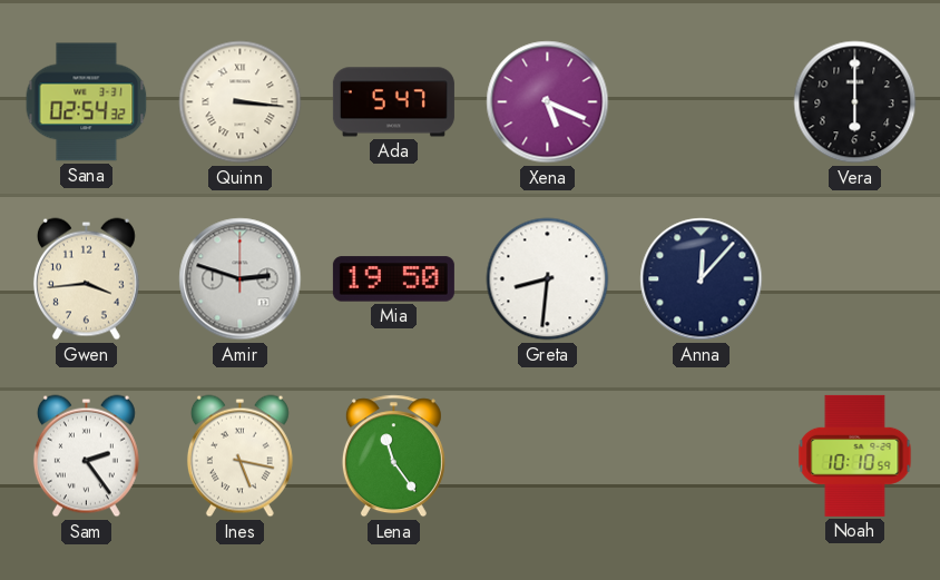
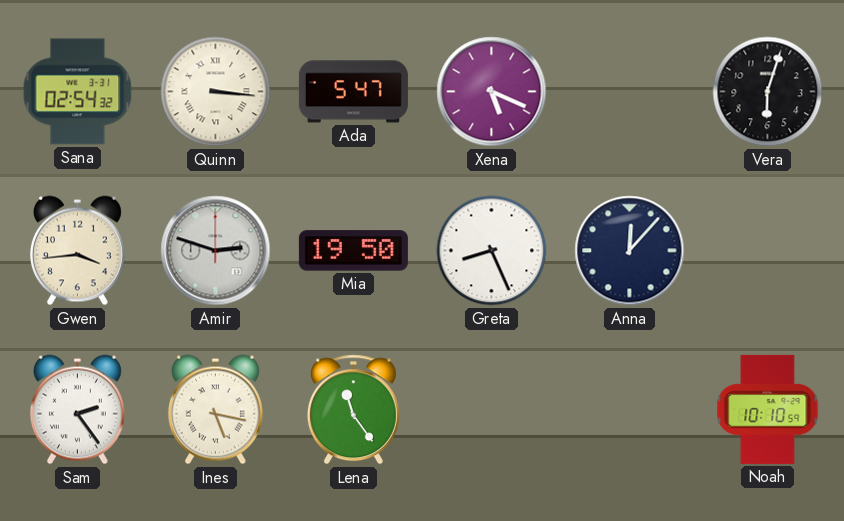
Vera: 6:00 -> 6:03
Greta: 8:31 -> 8:26
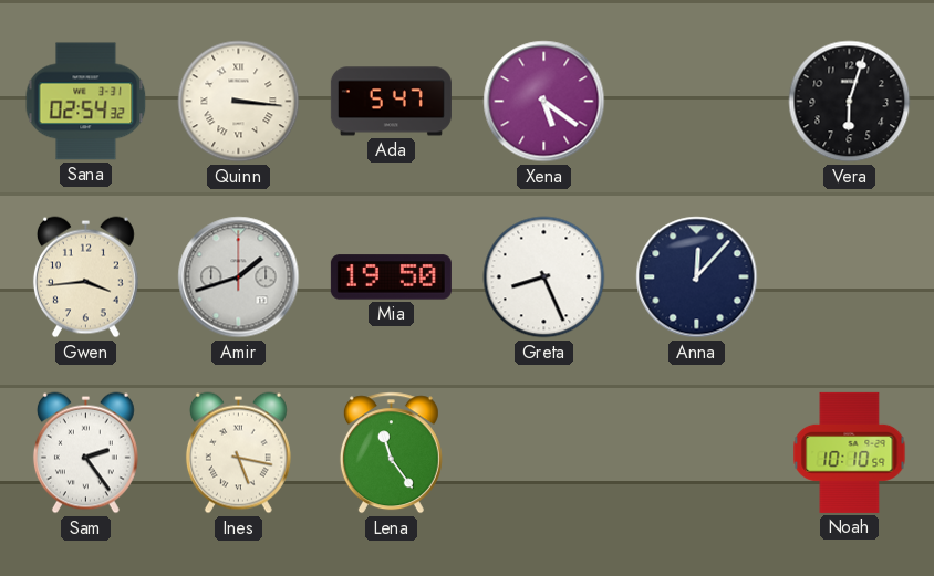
Xena: 5:19 -> 5:21
Amir: 2:48 -> 1:42
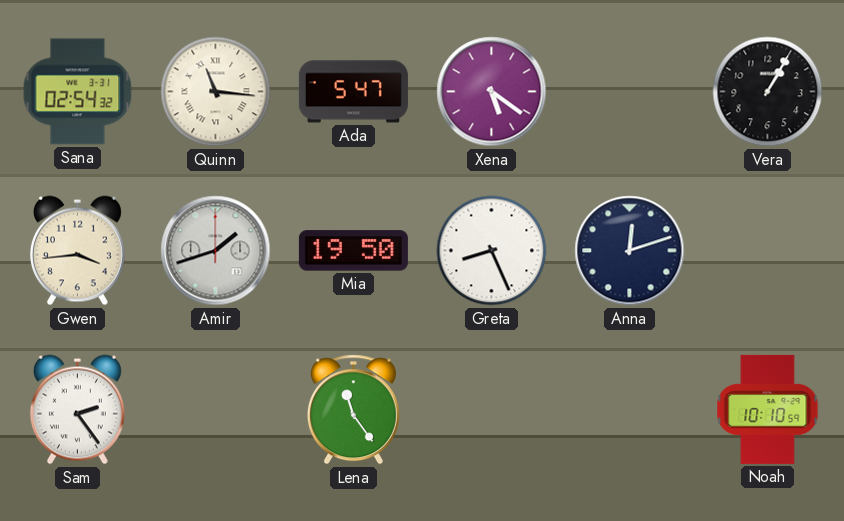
Quinn: 3:16 -> 11:16
Vera: 6:03 -> 1:05
Anna: 12:07 -> 12:12
Ines: 5:17 -> none
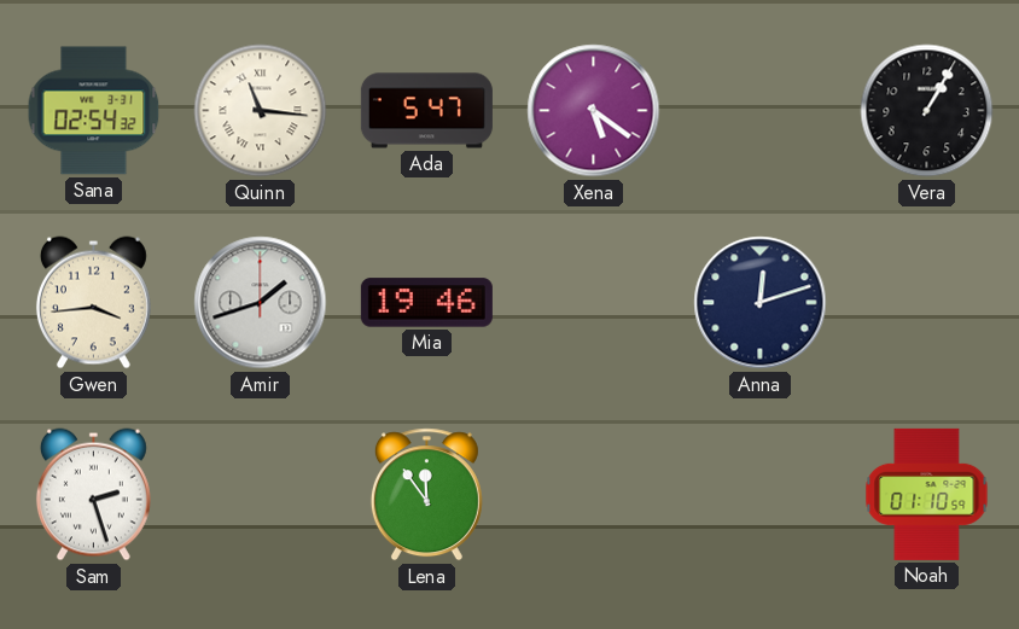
Mia: 19:50 -> 19:46
Greta: 8:26 -> none
Sam: 2:24 -> 2:27
Lena: 11:24 -> 11:54
Noah: 10:10 -> 01:10
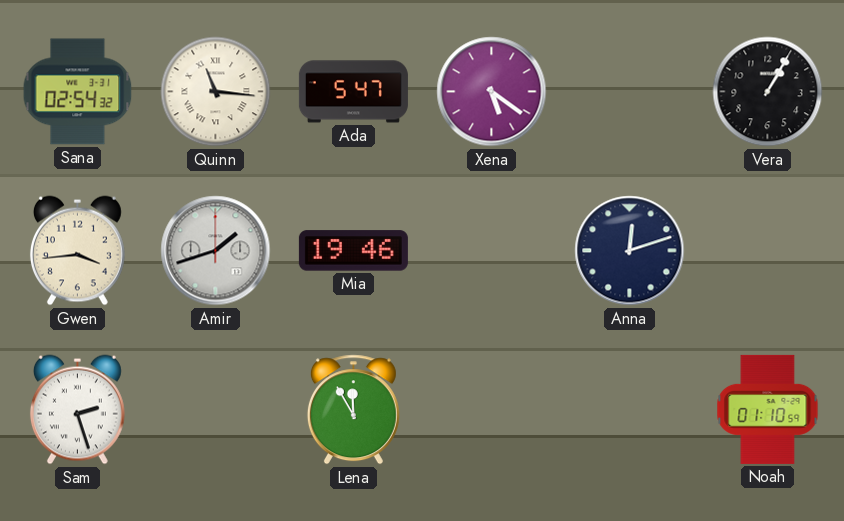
Lena: 11:54 -> 11:55
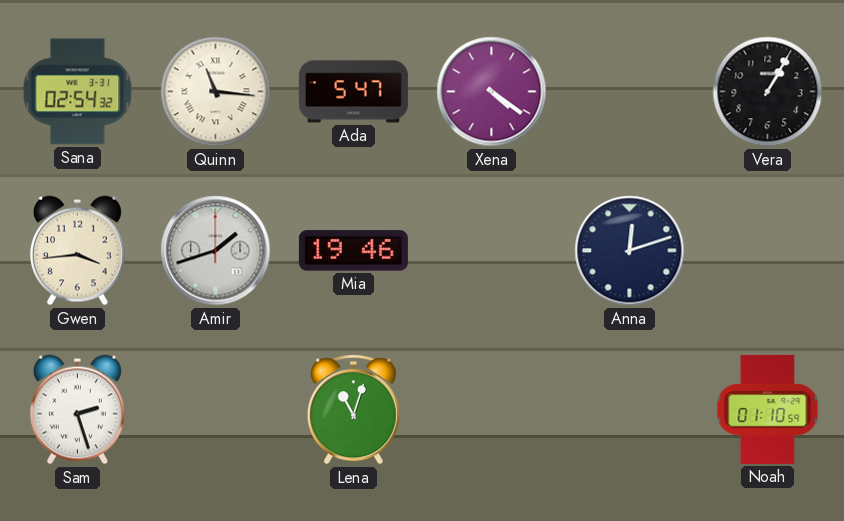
Xena: 5:21 -> 4:21
Lena: 11:55 -> 11:03
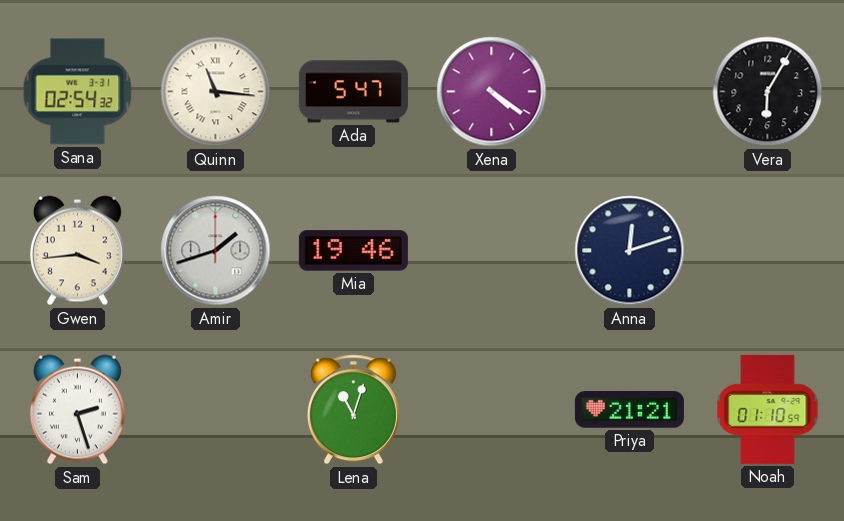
Vera: 1:05 -> 6:05
Priya: none -> 21:21
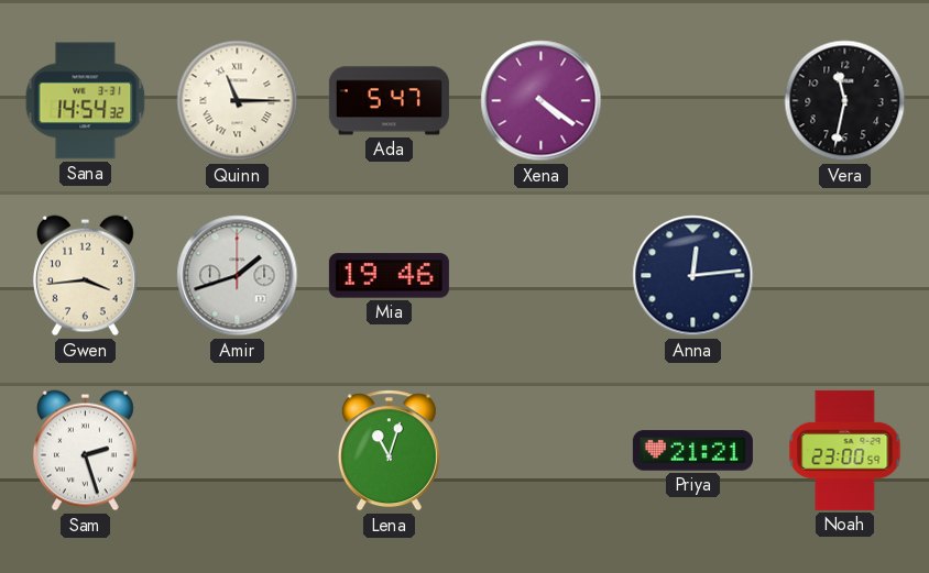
Sana: 02:54 -> 14:54
Quinn: 11:16 -> 11:15
Vera: 6:05 -> 11:32
Anna: 12:12 -> 12:14
Noah: 01:10 -> 23:00
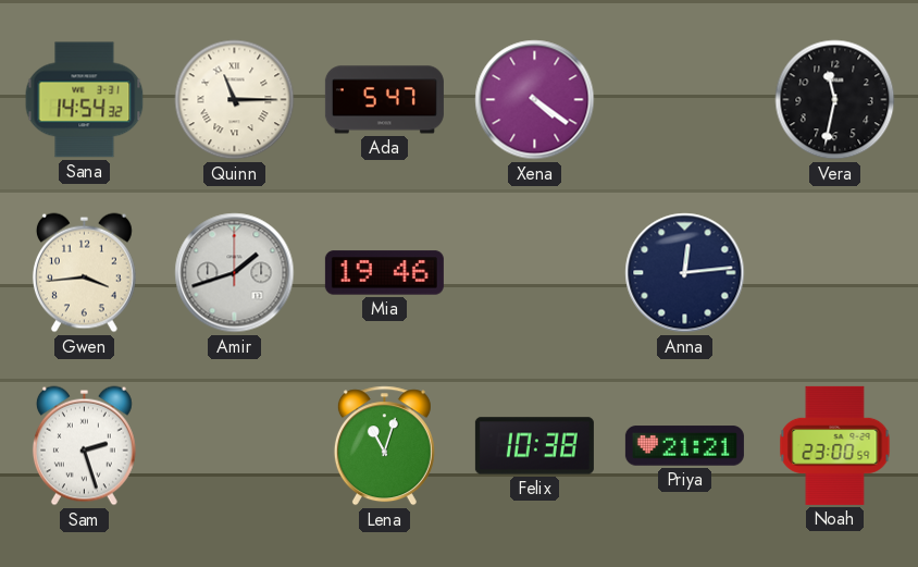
Felix: none -> 10:38
